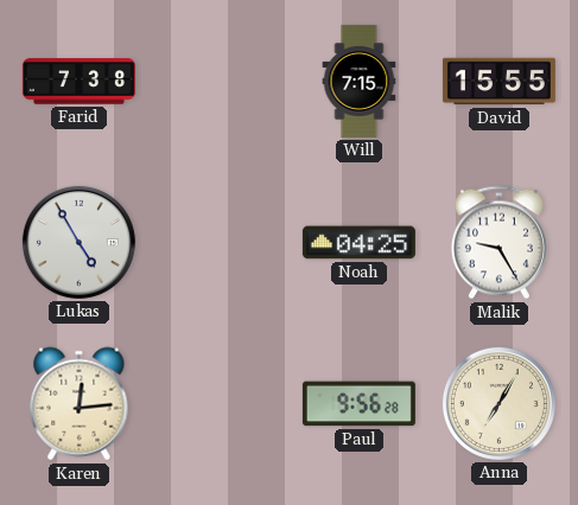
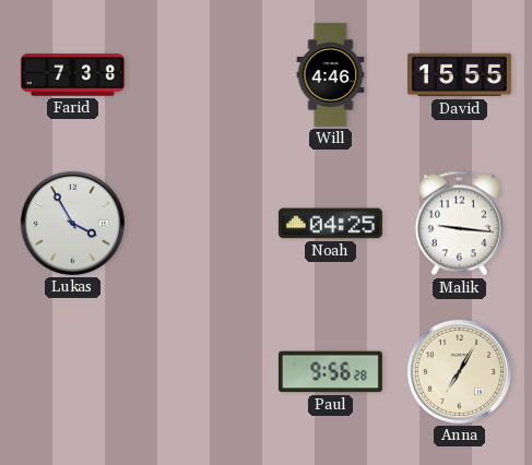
Will: 7:15 -> 4:46
Lukas: 4:55 -> 3:55
Malik: 9:25 -> 9:16
Karen: 12:14 -> none
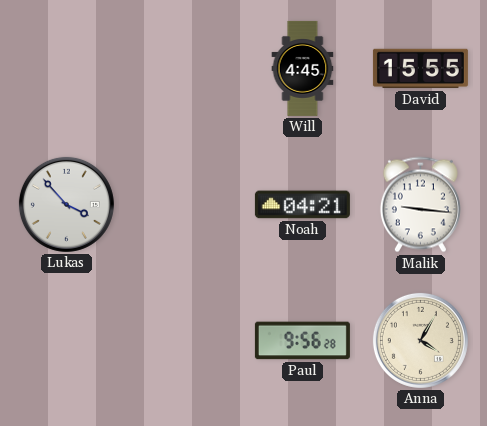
Farid: 7:38 -> none
Will: 4:46 -> 4:45
Lukas: 3:55 -> 3:53
Noah: 04:25 -> 04:21
Anna: 7:05 -> 4:05
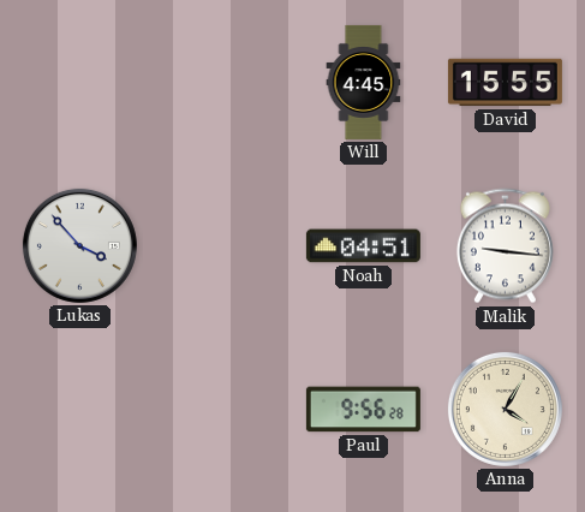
Noah: 04:21 -> 04:51
